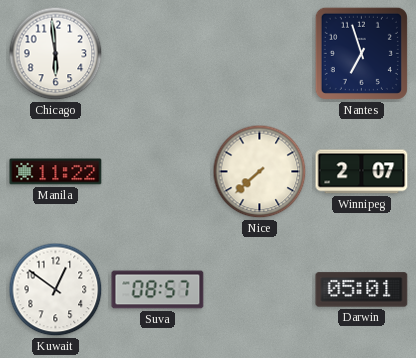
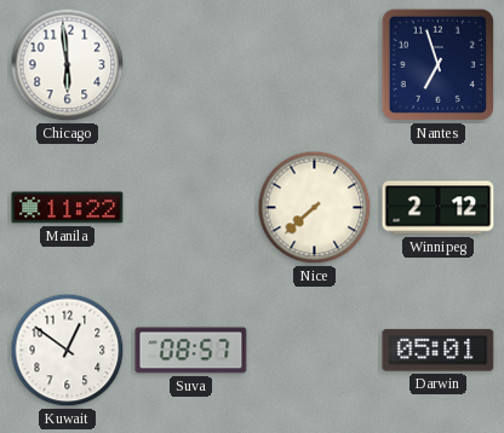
Winnipeg: 2:07 -> 2:12
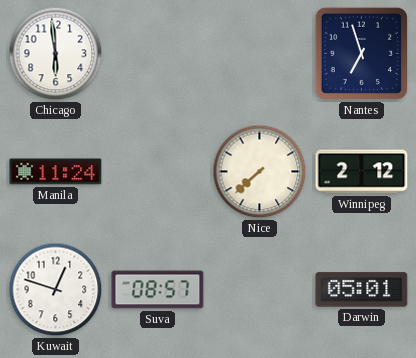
Manila: 11:22 -> 11:24
Kuwait: 12:51 -> 12:48
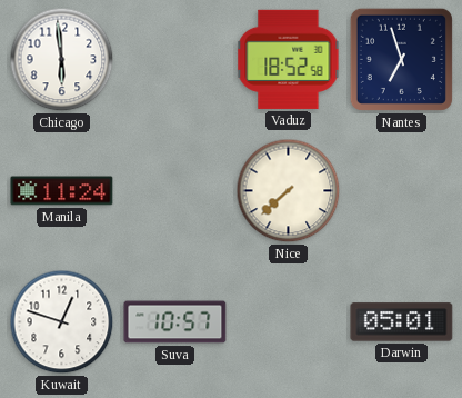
Vaduz: none -> 18:52
Winnipeg: 2:12 -> none
Suva: 08:57 -> 10:57
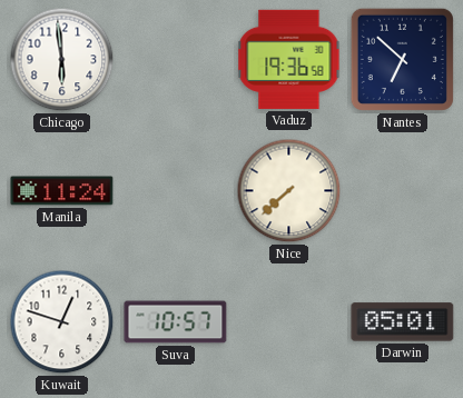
Vaduz: 18:52 -> 19:36
Nantes: 6:57 -> 6:52
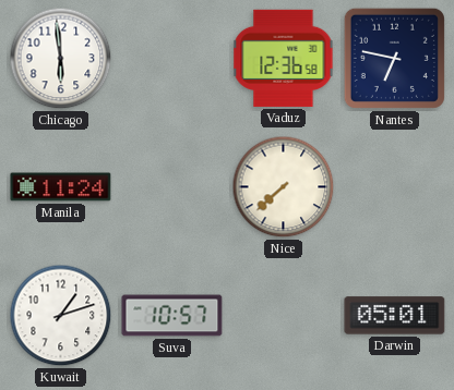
Vaduz: 19:36 -> 12:36
Nantes: 6:52 -> 6:47
Kuwait: 12:48 -> 1:12
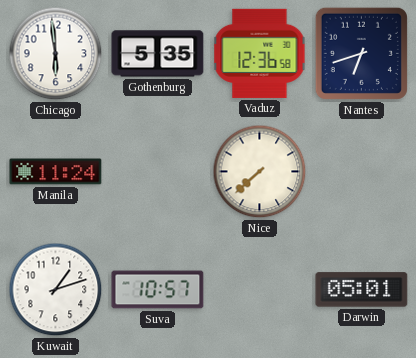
Gothenburg: none -> 5:35
Nantes: 6:47 -> 6:42
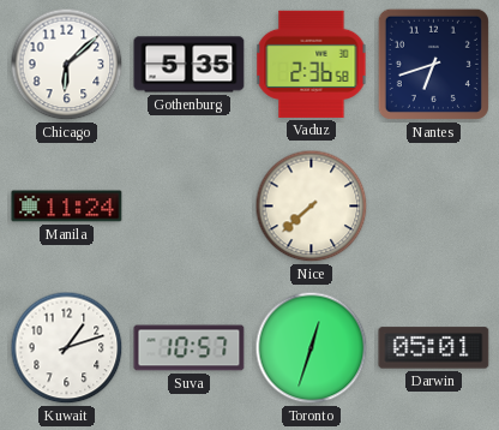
Chicago: 5:59 -> 6:08
Vaduz: 12:36 -> 2:36
Toronto: none -> 12:33
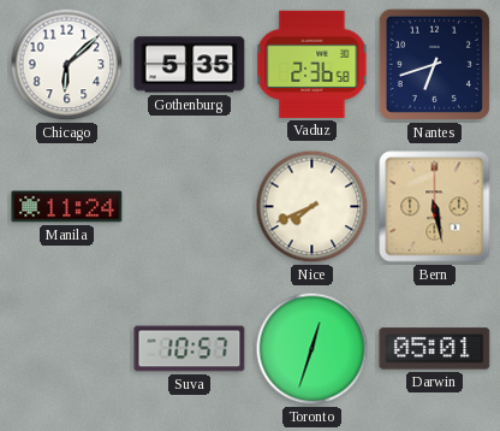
Nice: 7:38 -> 7:41
Bern: none -> 5:28
Kuwait: 1:12 -> none
